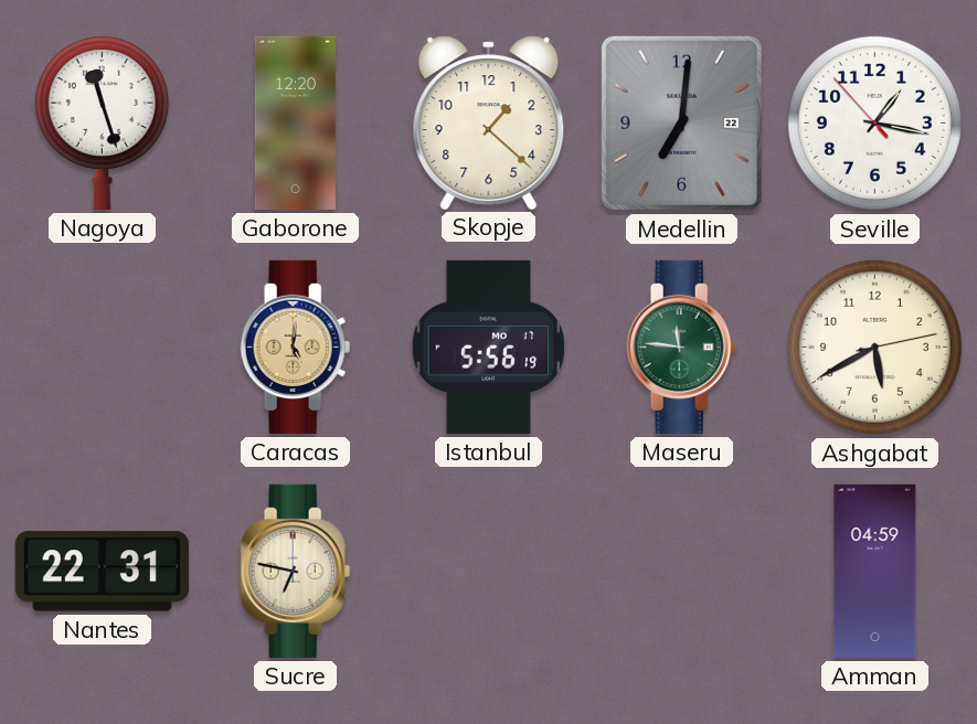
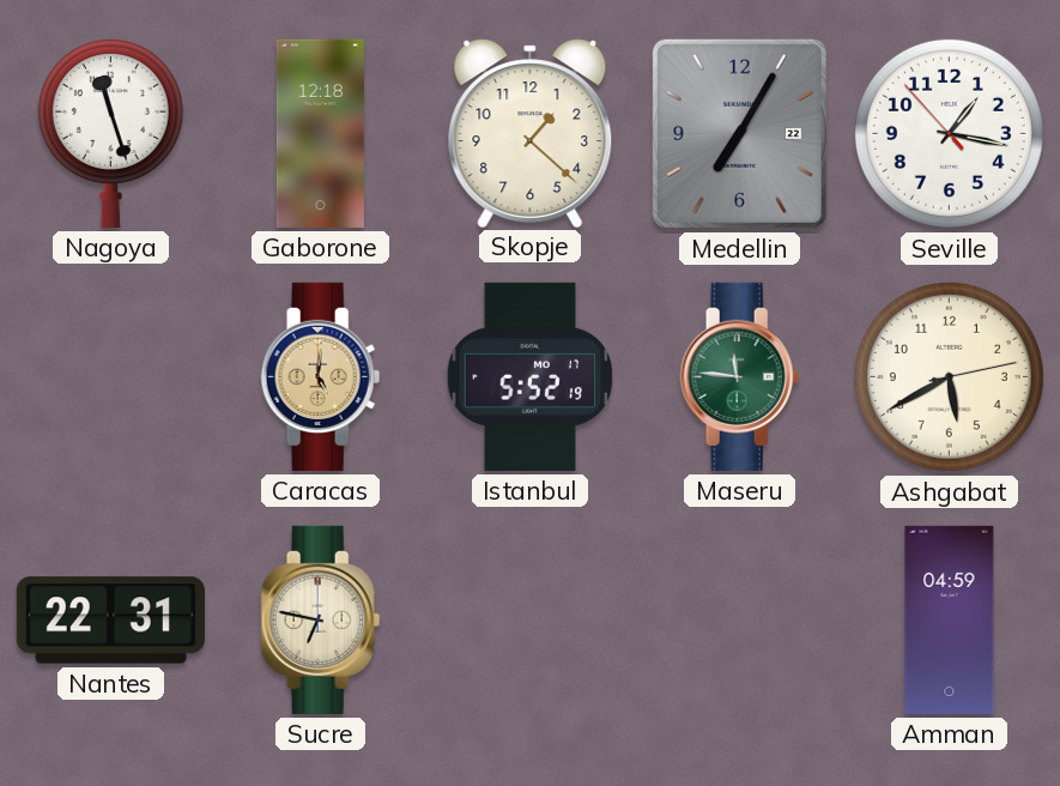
Gaborone: 12:20 -> 12:18
Medellin: 7:01 -> 7:05
Istanbul: 5:56 -> 5:52
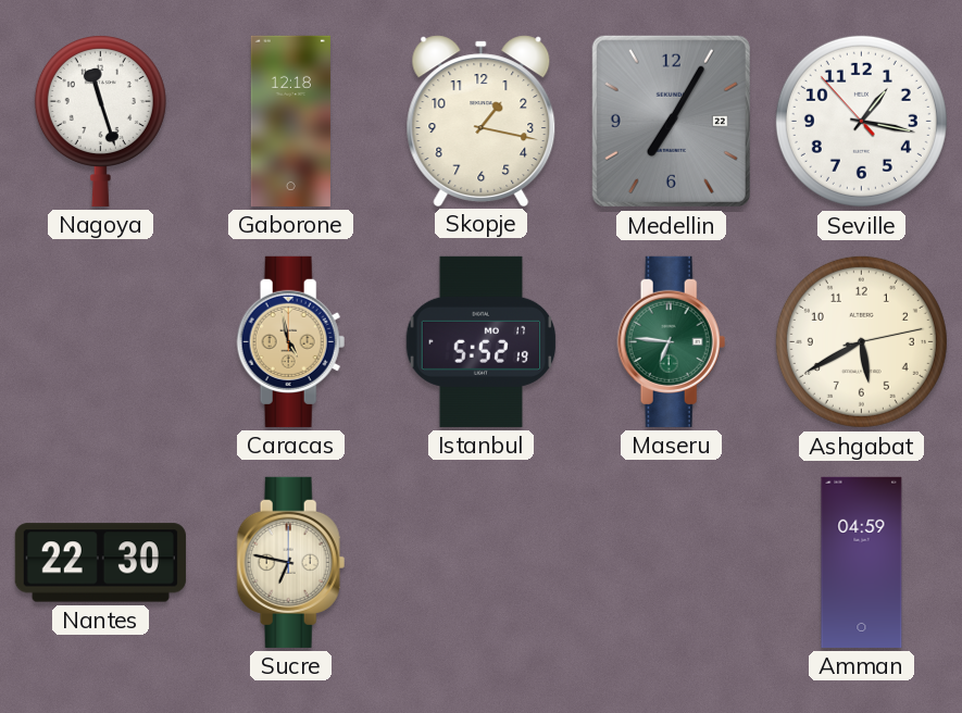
Skopje: 1:22 -> 1:17
Caracas: 5:01 -> 4:58
Maseru: 11:46 -> 6:46
Nantes: 22:31 -> 22:30
